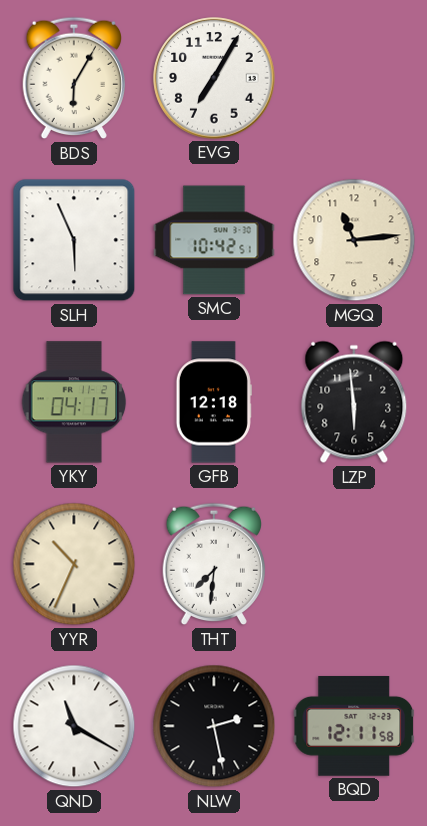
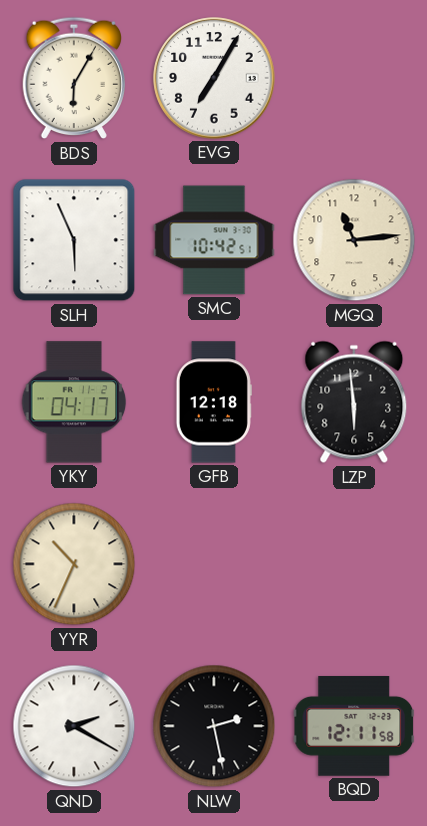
THT: 7:31 -> none
QND: 11:20 -> 2:20
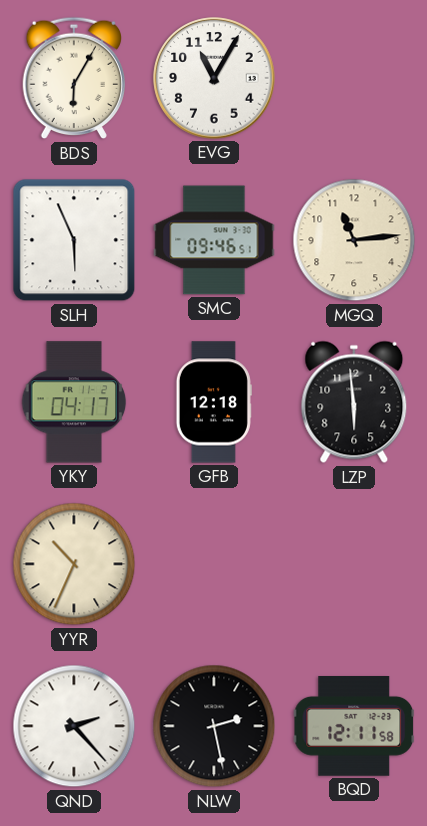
EVG: 7:05 -> 11:05
SMC: 10:42 -> 09:46
QND: 2:20 -> 2:23
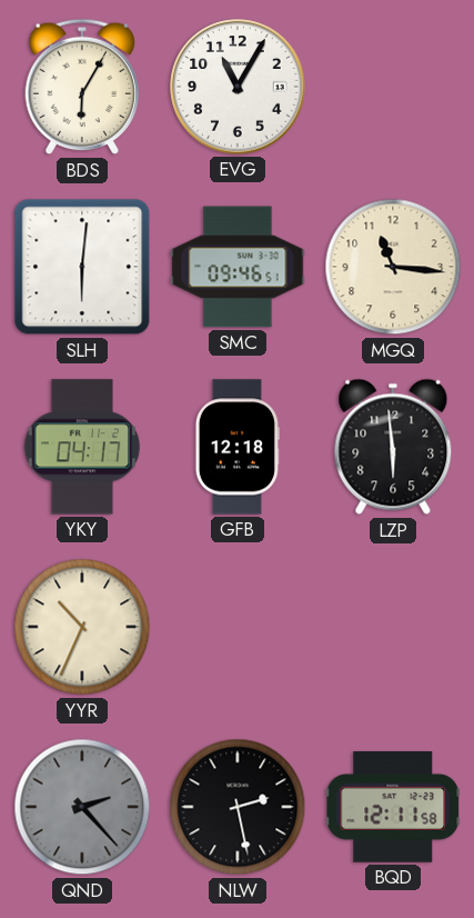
SLH: 5:56 -> 6:01
MGQ: 11:14 -> 11:16
QND dial: white -> grey
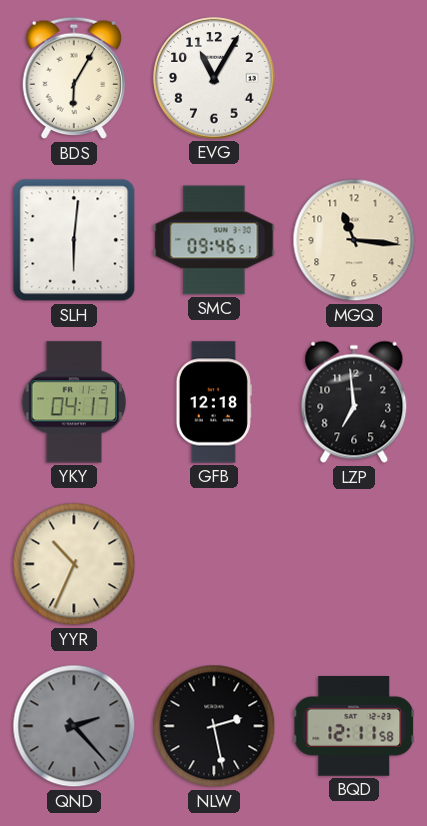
LZP: 5:59 -> 6:59
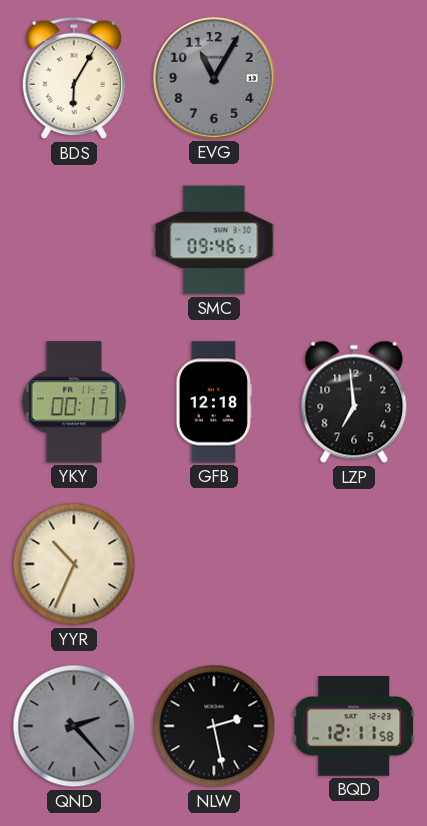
EVG dial: white -> grey
SLH: 6:01 -> none
MGQ: 11:16 -> none
YKY: 04:17 -> 00:17
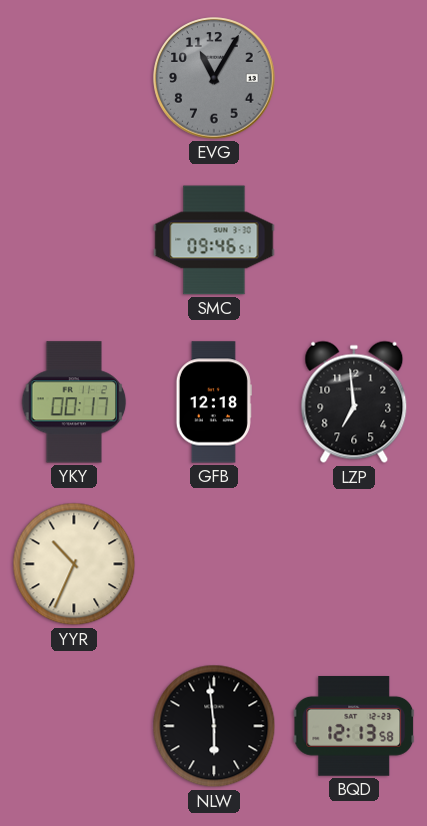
BDS: 6:05 -> none
QND: 2:23 -> none
NLW: 2:28 -> 5:59
BQD: 12:11 -> 12:13
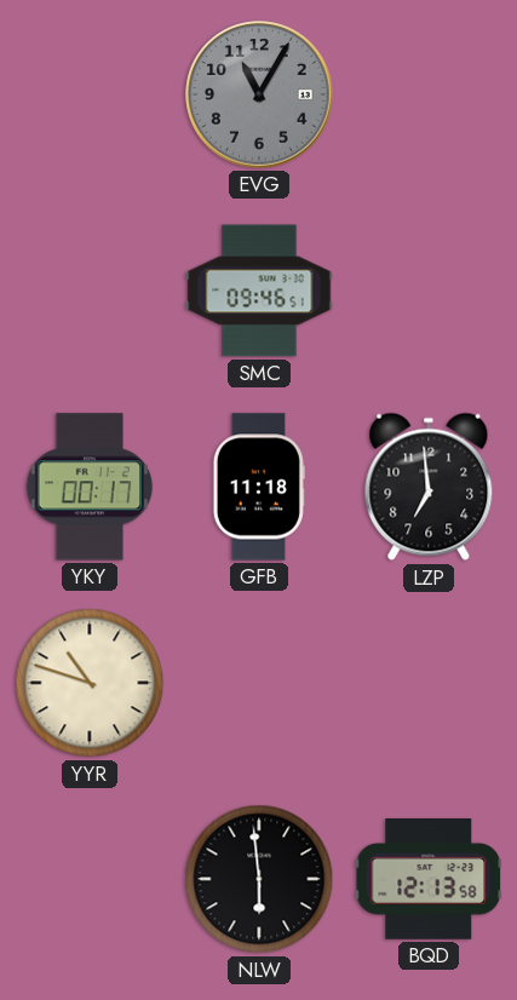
GFB: 12:18 -> 11:18
YYR: 10:34 -> 10:48
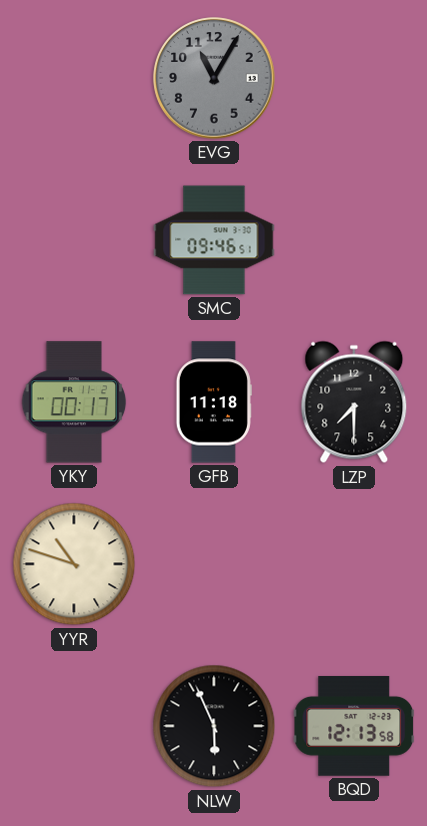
LZP: 6:59 -> 7:30
NLW: 5:59 -> 5:56
